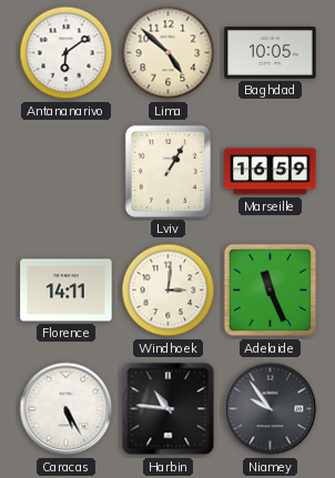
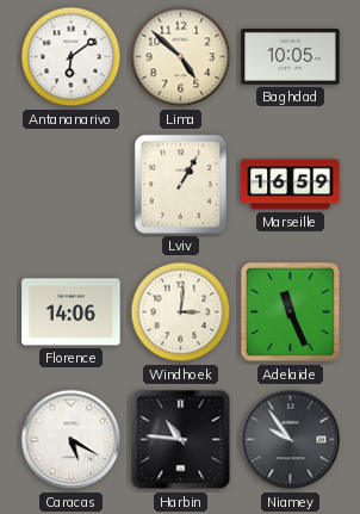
Florence: 14:11 -> 14:06
Caracas: 5:25 -> 5:20
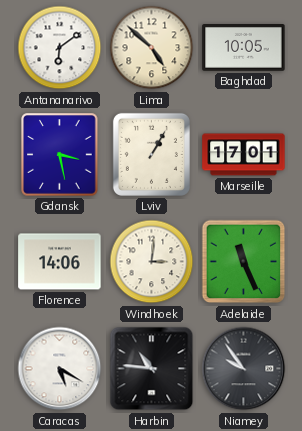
Gdansk: none -> 3:28
Marseille: 16:59 -> 17:01
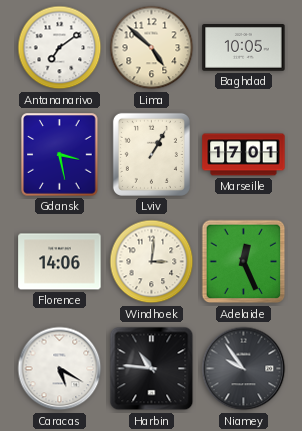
Antananarivo: 6:09 -> 7:09
Adelaide: 11:26 -> 12:26
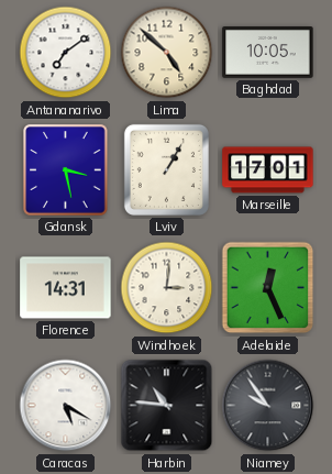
Florence: 14:06 -> 14:31
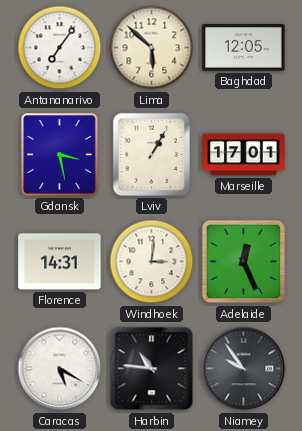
Antananarivo: 7:09 -> 7:06
Lima: 4:52 -> 5:52
Baghdad: 10:05 -> 12:05
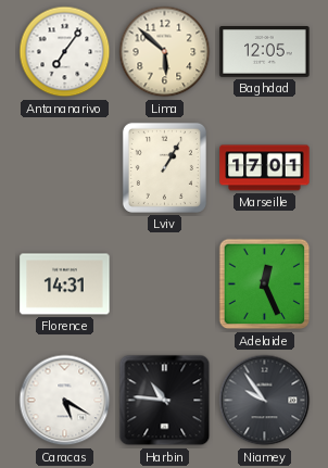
Gdansk: 3:28 -> none
Windhoek: 3:01 -> none
